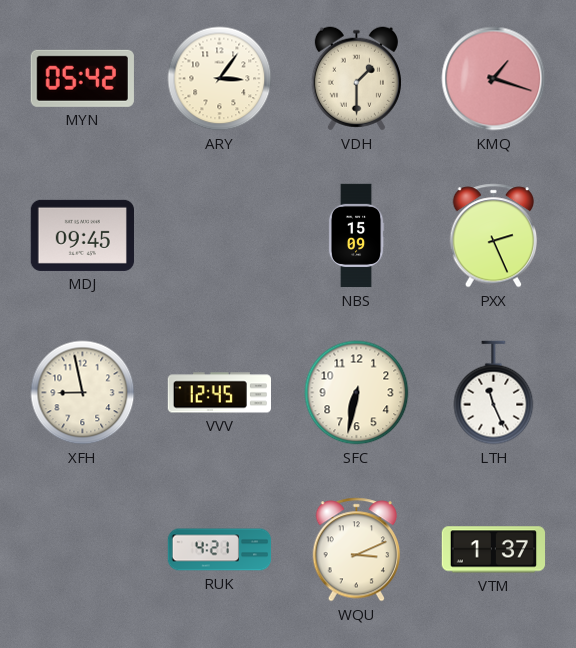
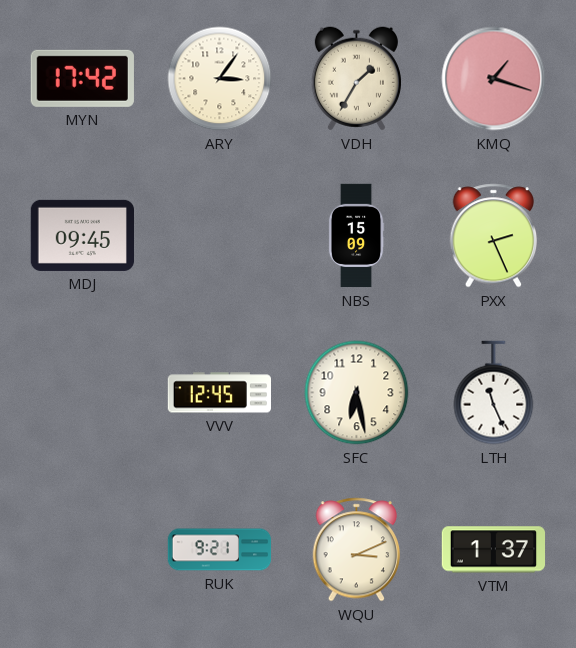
MYN: 05:42 -> 17:42
VDH: 1:30 -> 1:35
XFH: 8:58 -> none
SFC: 6:32 -> 6:28
RUK: 4:21 -> 9:21
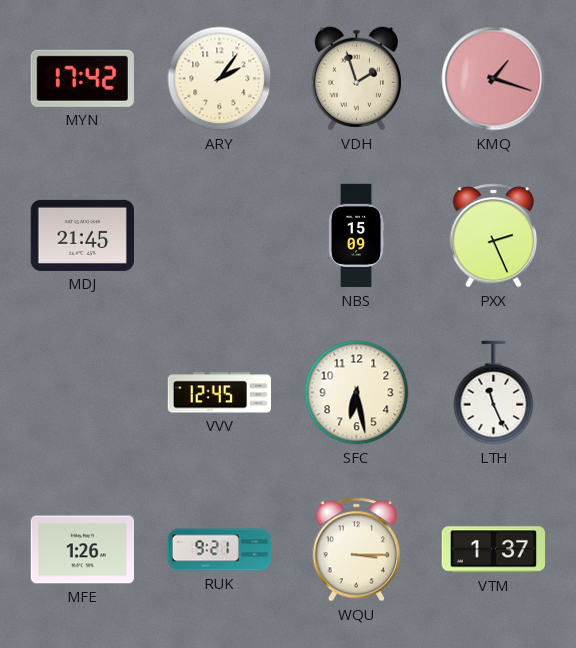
ARY: 3:06 -> 2:06
VDH: 1:35 -> 1:57
MDJ: 09:45 -> 21:45
MFE: none -> 1:26
WQU: 3:11 -> 3:15
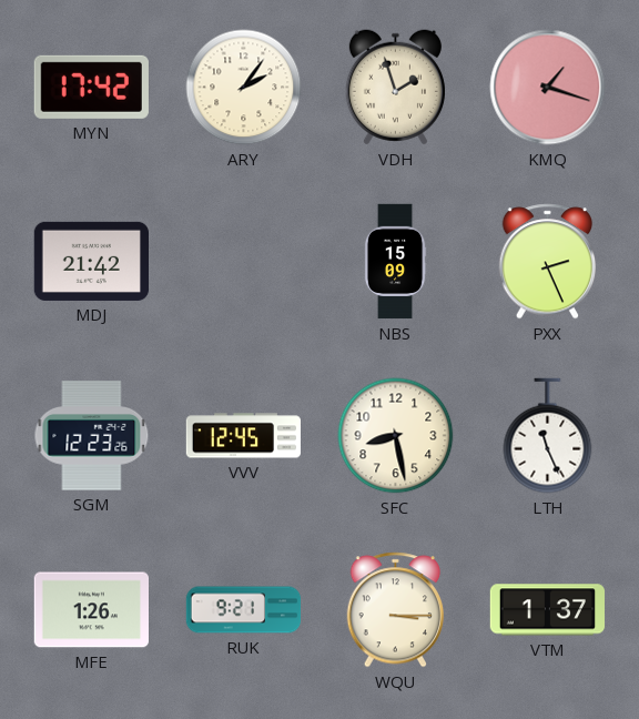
MDJ: 21:45 -> 21:42
SGM: none -> 12:23
SFC: 6:28 -> 8:28
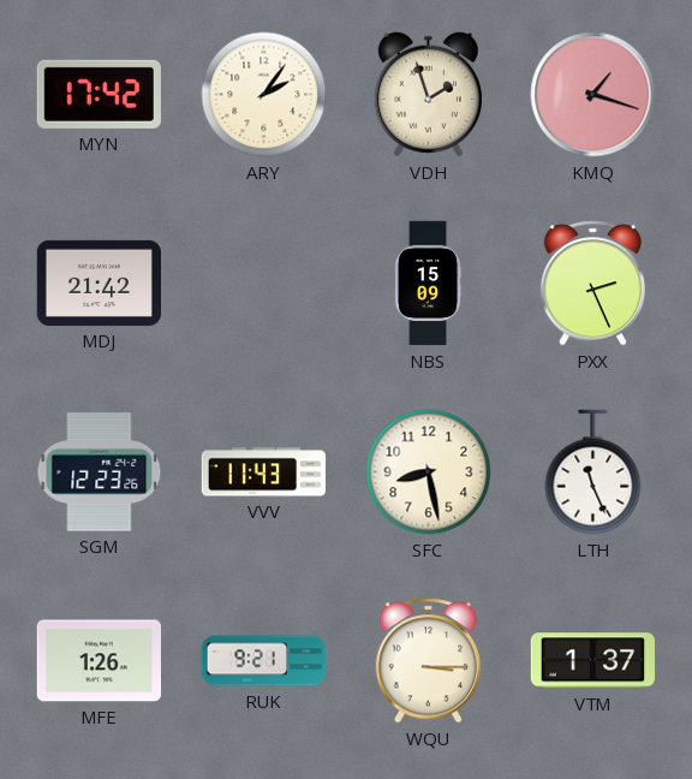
VVV: 12:45 -> 11:43
